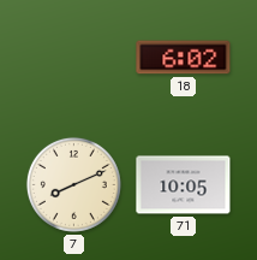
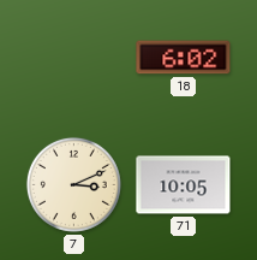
7: 8:11 -> 3:11
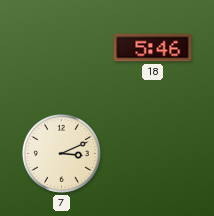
18: 6:02 -> 5:46
71: 10:05 -> none
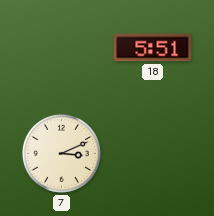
18: 5:46 -> 5:51
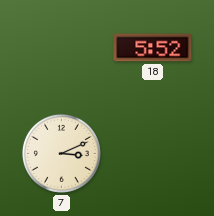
18: 5:51 -> 5:52
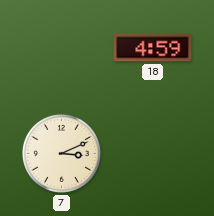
18: 5:52 -> 4:59
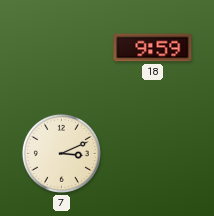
18: 4:59 -> 9:59
